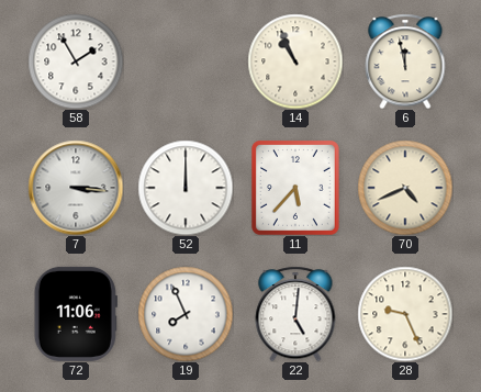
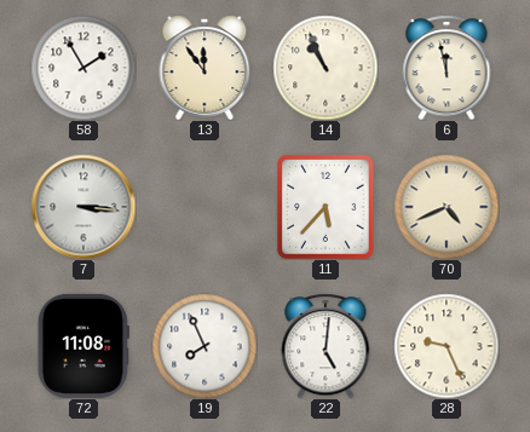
13: none -> 11:54
52: 12:00 -> none
72: 11:06 -> 11:08
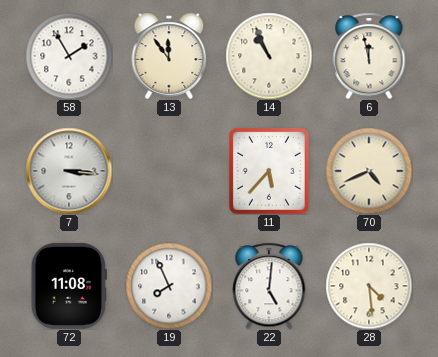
28: 9:26 -> 4:29
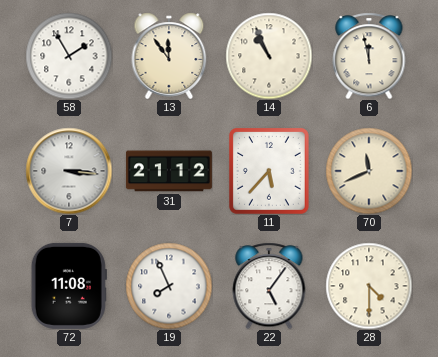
31: none -> 21:12
70: 4:41 -> 11:41
22: 5:01 -> 5:06
28: 4:29 -> 4:30
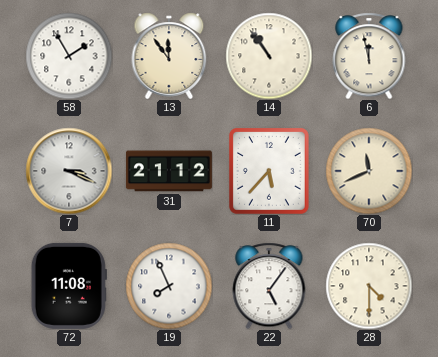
14: 10:56 -> 10:54
7: 3:16 -> 3:19
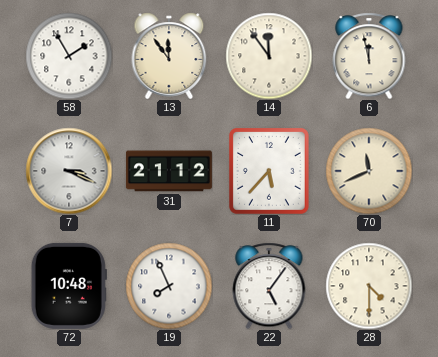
14: 10:54 -> 11:54
72: 11:08 -> 10:48
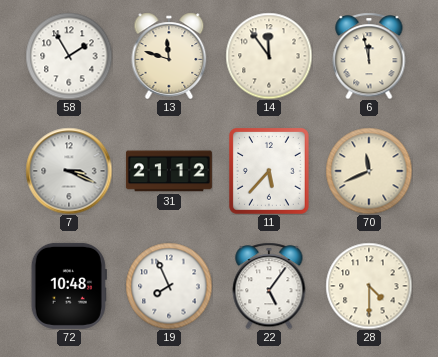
13: 11:54 -> 11:48
